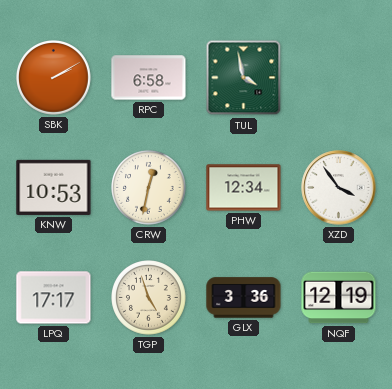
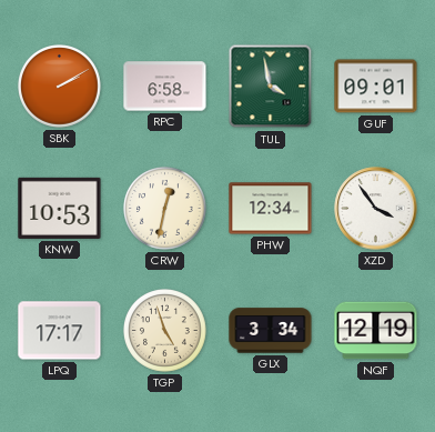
GUF: none -> 09:01
GLX: 3:36 -> 3:34
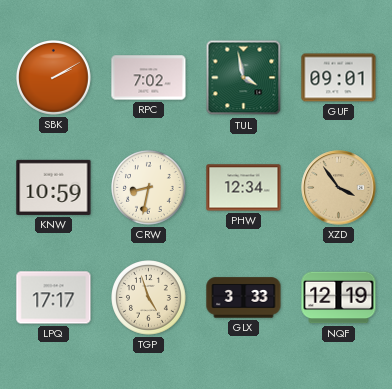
RPC: 6:58 -> 7:02
KNW: 10:53 -> 10:59
CRW: 12:32 -> 8:32
XZD dial: white -> champagne
GLX: 3:34 -> 3:33
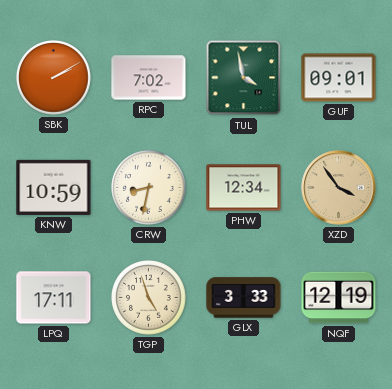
LPQ: 17:17 -> 17:11
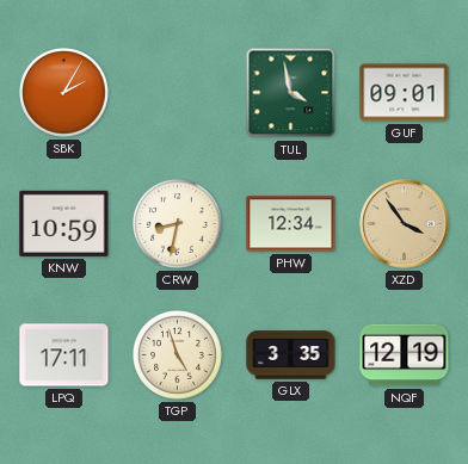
SBK: 2:10 -> 2:05
RPC: 7:02 -> none
GLX: 3:33 -> 3:35
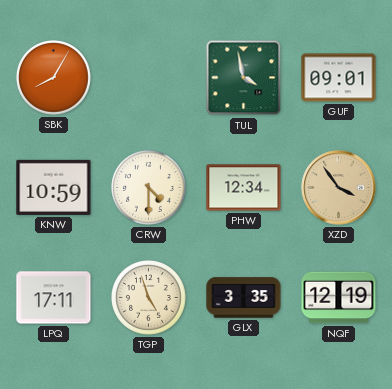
SBK: 2:05 -> 8:05
CRW: 8:32 -> 4:30
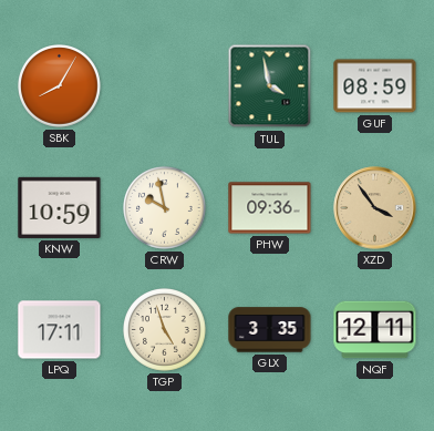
GUF: 09:01 -> 08:59
CRW: 4:30 -> 9:58
PHW: 12:34 -> 09:36
NQF: 12:19 -> 12:11
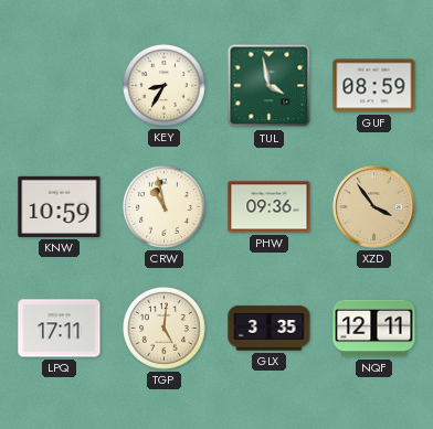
SBK: 8:05 -> none
KEY: none -> 8:35
CRW: 9:58 -> 10:58
TGP: 4:57 -> 5:01
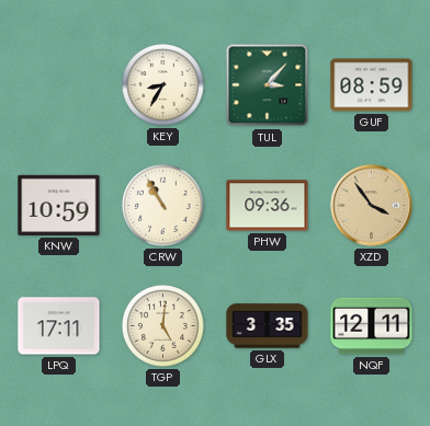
TUL: 3:58 -> 3:07
CRW: 10:58 -> 10:55
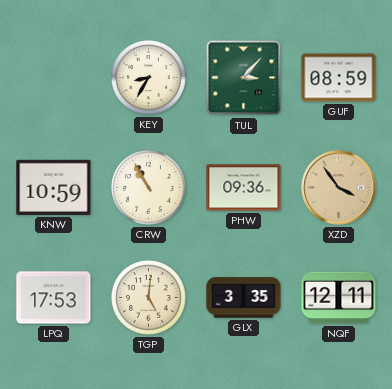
LPQ: 17:11 -> 17:53
